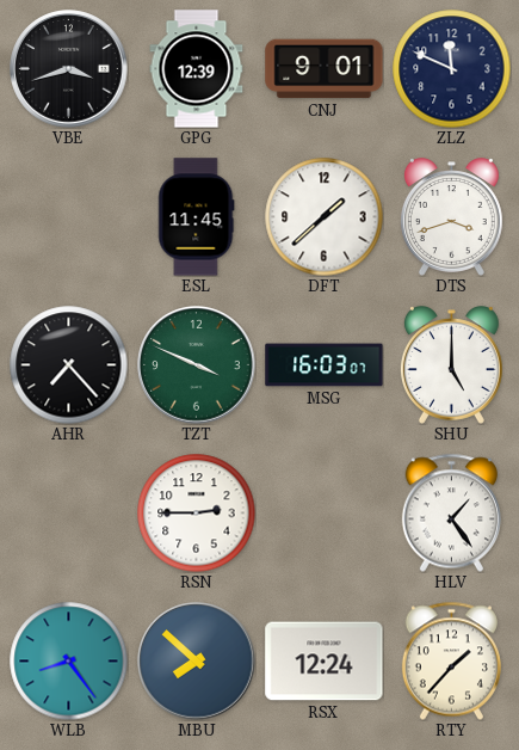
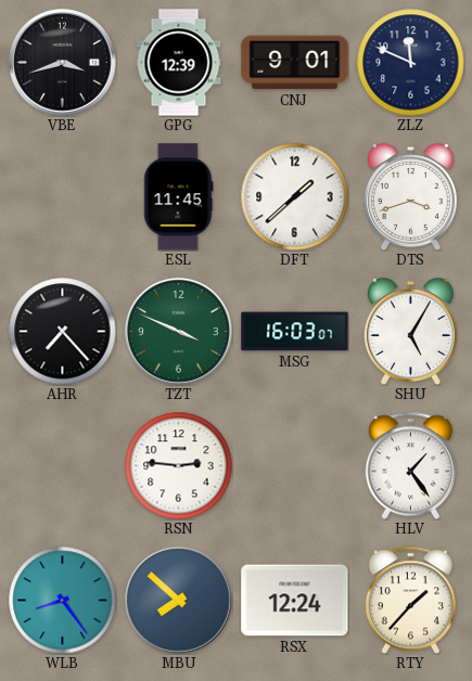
SHU: 5:00 -> 5:05
RSN: 2:45 -> 2:46
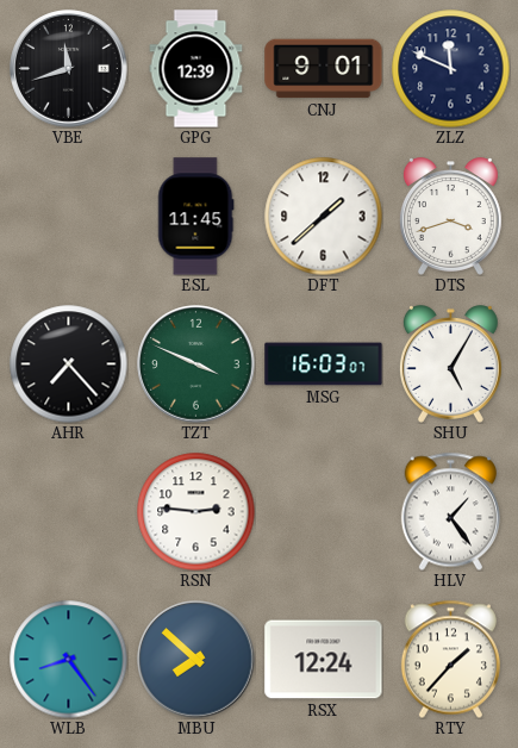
VBE: 3:42 -> 11:42
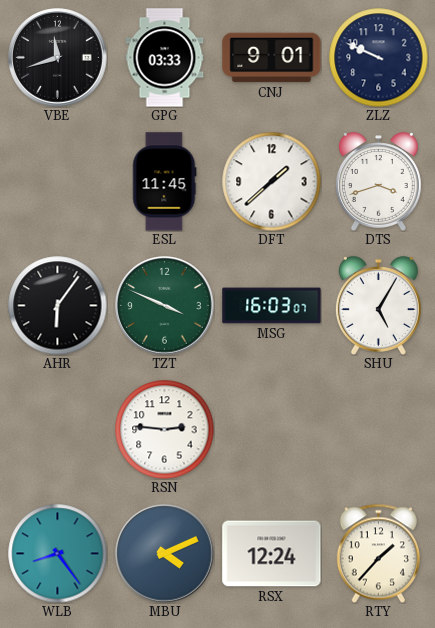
GPG: 12:39 -> 03:33
ZLZ: 11:49 -> 9:49
AHR: 7:23 -> 6:06
HLV: 1:24 -> none
MBU: 7:52 -> 4:11
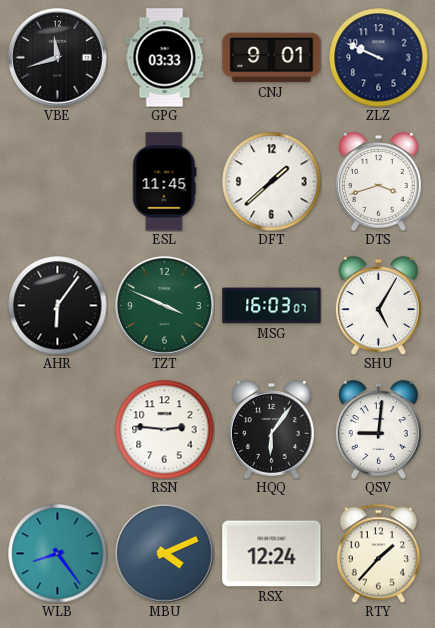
HQQ: none -> 6:06
QSV: none -> 9:01
